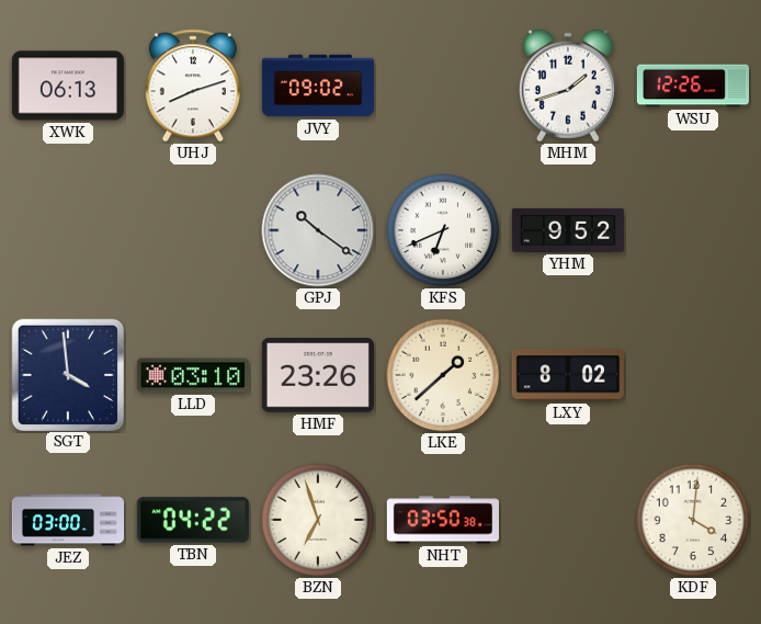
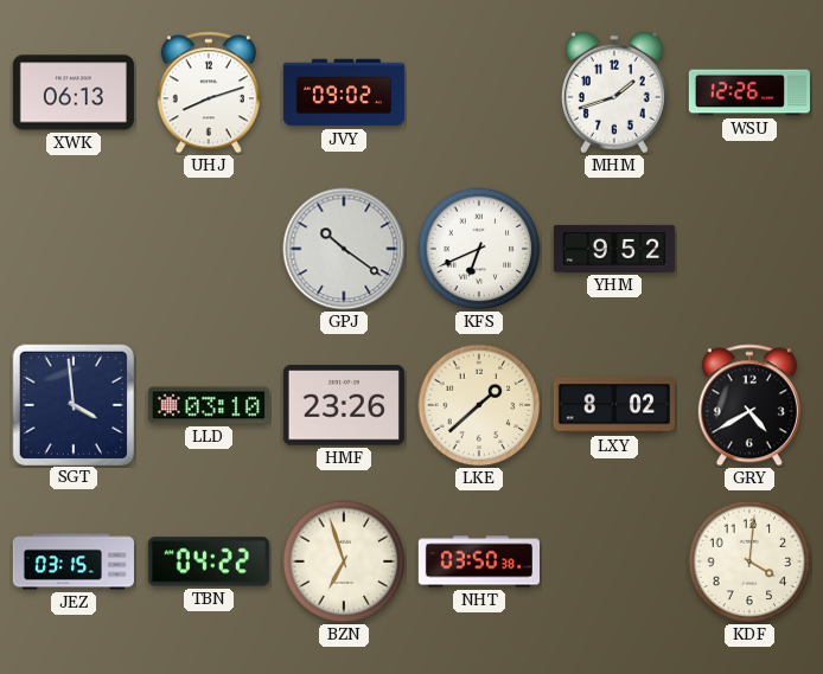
GRY: none -> 4:40
JEZ: 03:00 -> 03:15
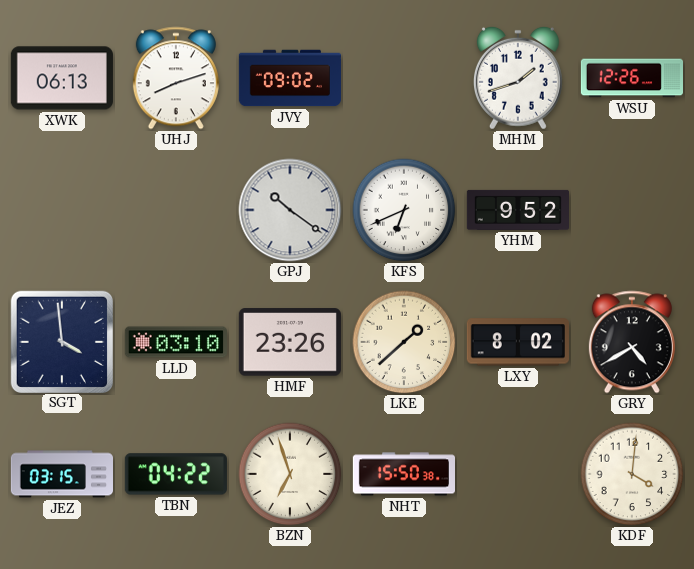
NHT: 03:50 -> 15:50
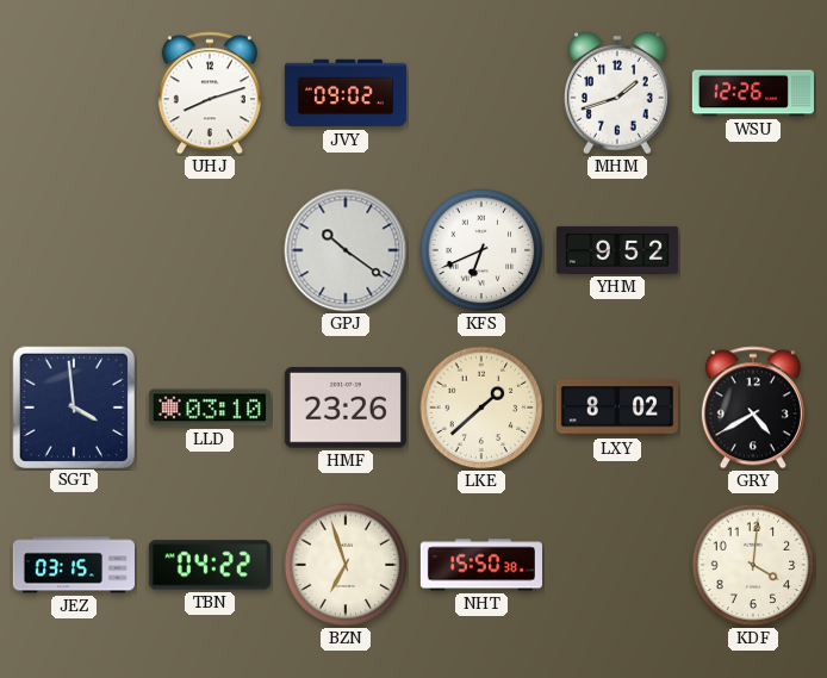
XWK: 06:13 -> none
